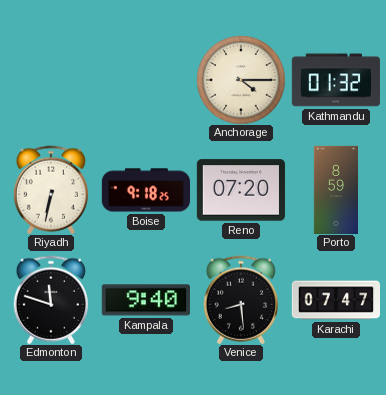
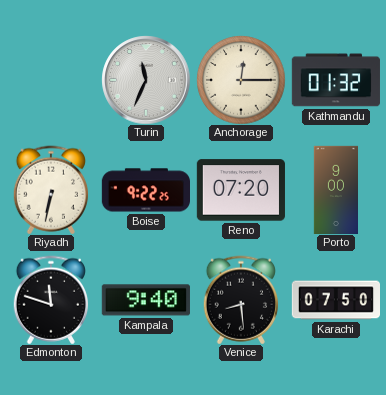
Turin: none -> 11:34
Anchorage: 4:15 -> 12:15
Boise: 9:18 -> 9:22
Porto: 8:59 -> 9:00
Karachi: 07:47 -> 07:50
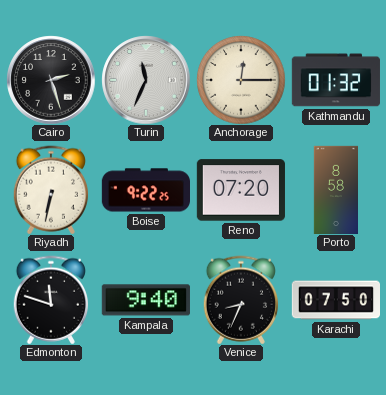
Cairo: none -> 2:27
Porto: 9:00 -> 8:58
Venice: 8:29 -> 8:34
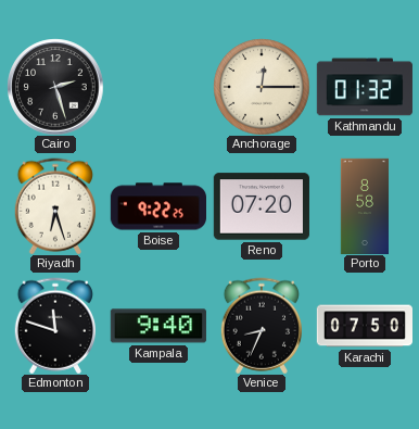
Turin: 11:34 -> none
Riyadh: 6:32 -> 6:27
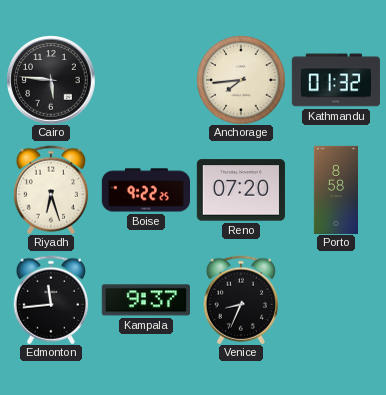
Cairo: 2:27 -> 5:46
Anchorage: 12:15 -> 7:44
Edmonton: 11:48 -> 11:44
Kampala: 9:40 -> 9:37
Karachi: 07:50 -> none
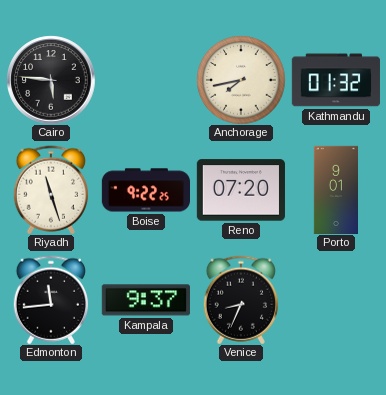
Anchorage: 7:44 -> 7:43
Riyadh: 6:27 -> 11:27
Porto: 8:58 -> 9:01
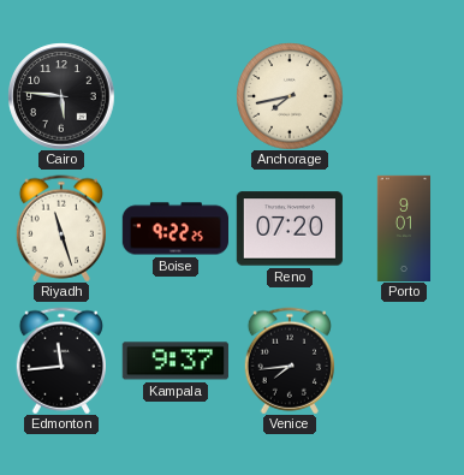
Kathmandu: 01:32 -> none
Venice: 8:34 -> 7:44
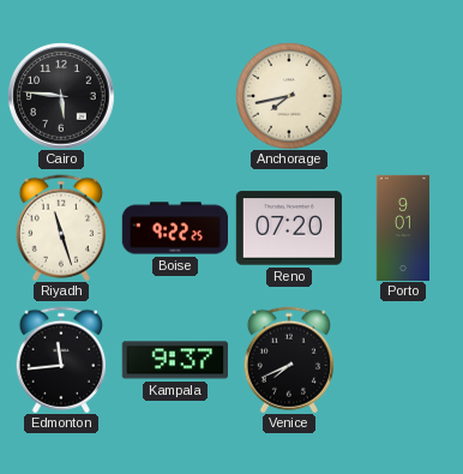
Venice: 7:44 -> 7:41
